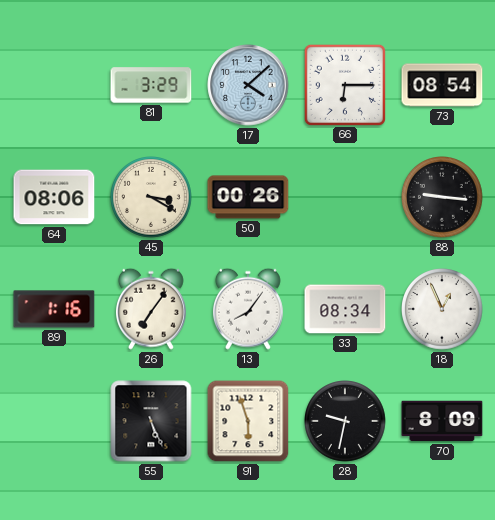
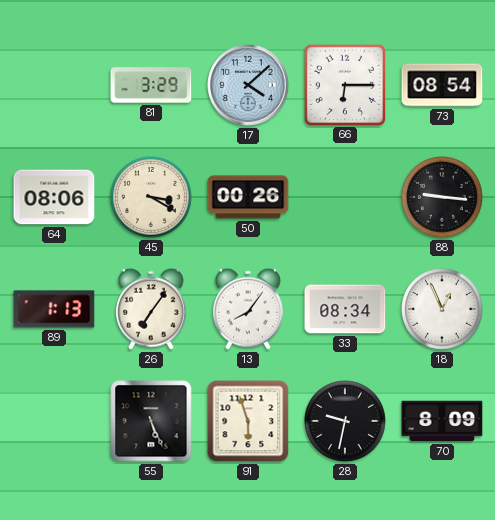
89: 1:16 -> 1:13
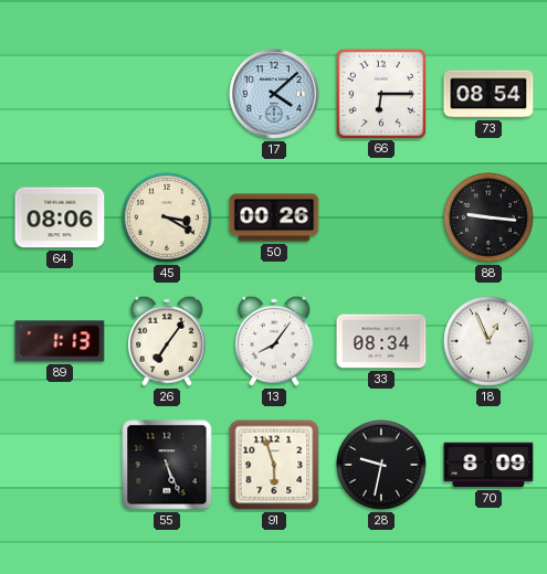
81: 3:29 -> none
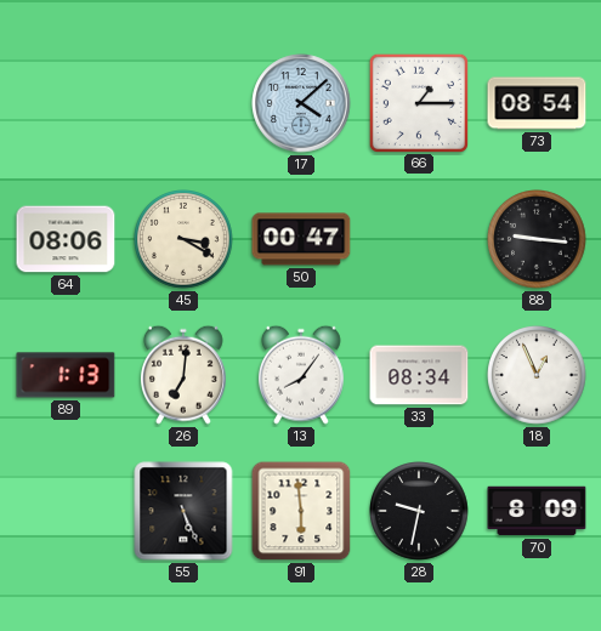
66: 6:15 -> 1:15
50: 00:26 -> 00:47
26: 7:06 -> 7:01
91: 5:57 -> 5:59
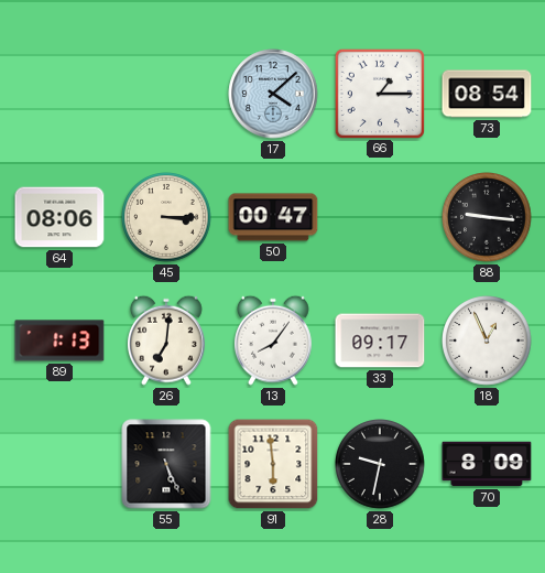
45: 3:20 -> 3:15
33: 08:34 -> 09:17
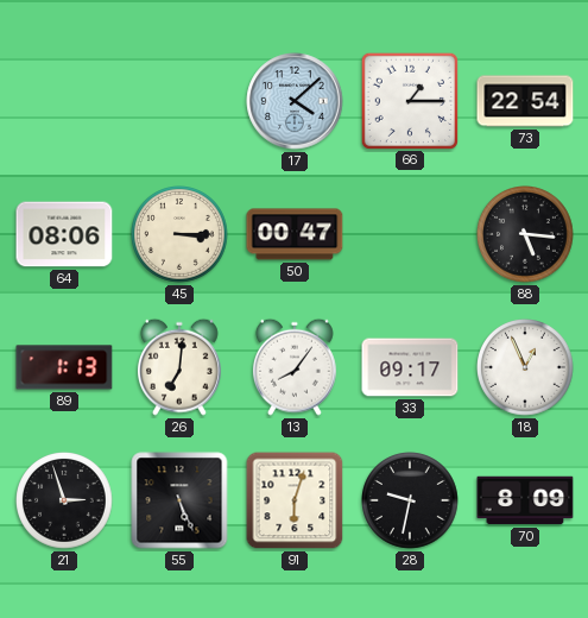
73: 08:54 -> 22:54
88: 9:16 -> 5:16
21: none -> 2:57
91: 5:59 -> 6:03
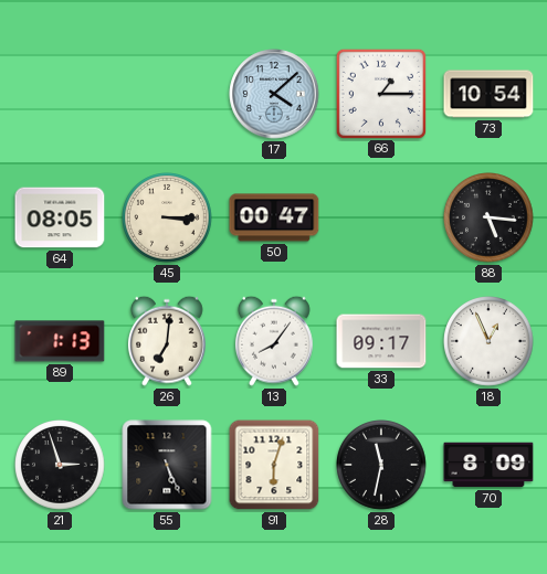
73: 22:54 -> 10:54
64: 08:06 -> 08:05
28: 9:32 -> 11:32
